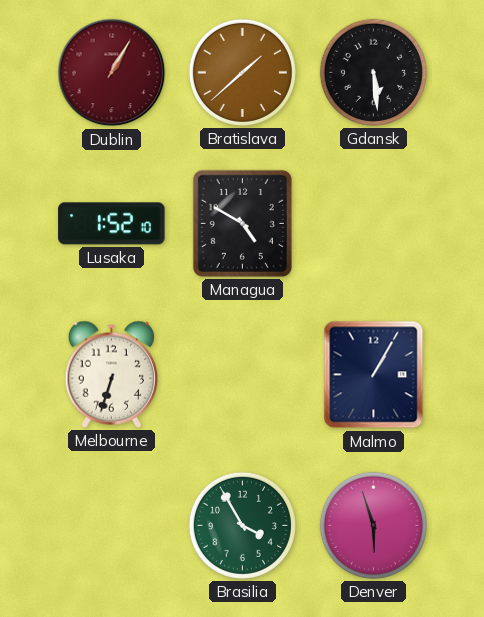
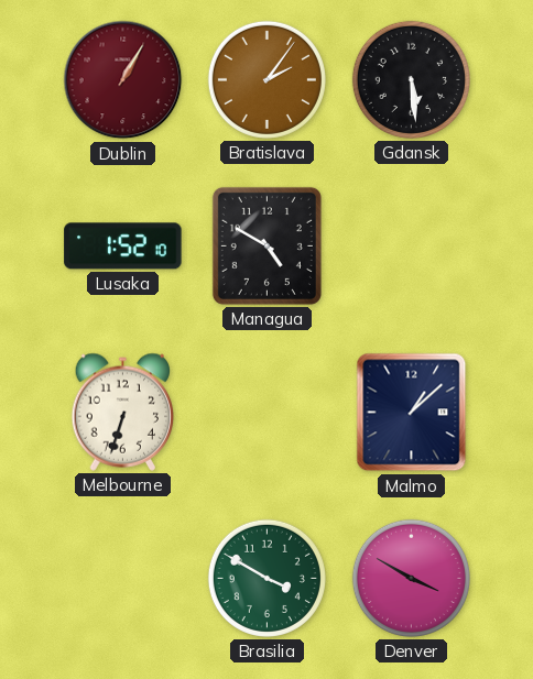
Bratislava: 1:38 -> 2:06
Malmo: 1:05 -> 1:08
Brasilia: 3:55 -> 3:50
Denver: 5:57 -> 3:50
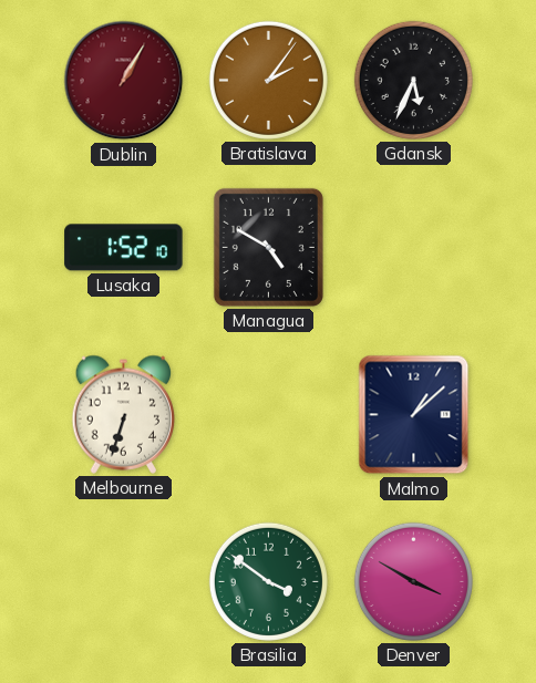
Gdansk: 5:29 -> 5:34
Brasilia: 3:50 -> 3:51
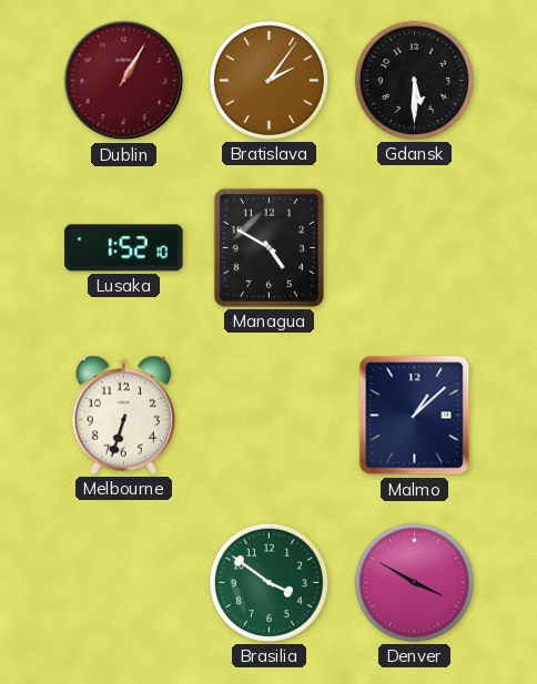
Gdansk: 5:34 -> 5:30
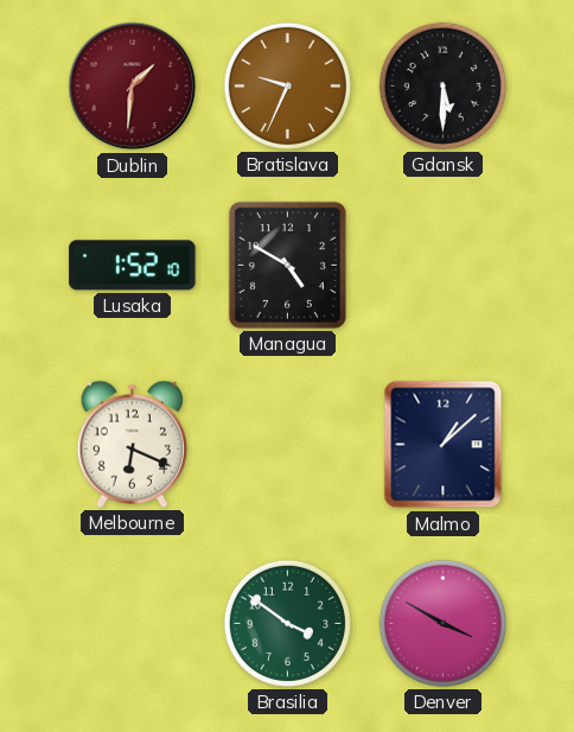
Dublin: 1:05 -> 1:31
Bratislava: 2:06 -> 9:34
Melbourne: 6:33 -> 6:19
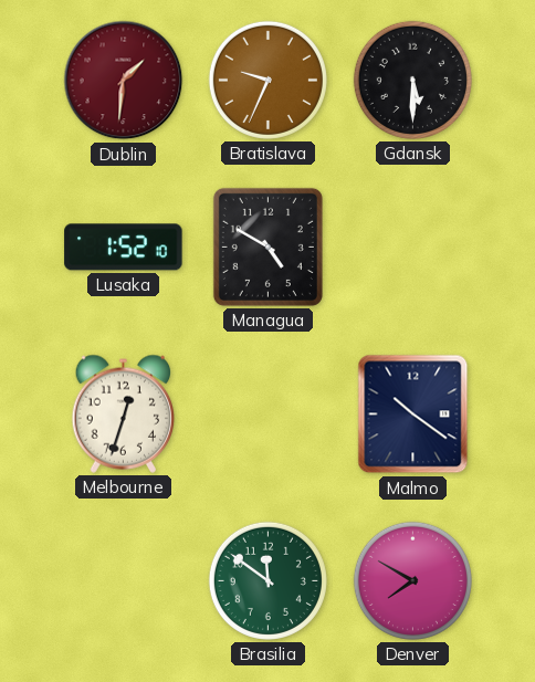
Melbourne: 6:19 -> 12:33
Malmo: 1:08 -> 10:21
Brasilia: 3:51 -> 11:51
Denver: 3:50 -> 7:50
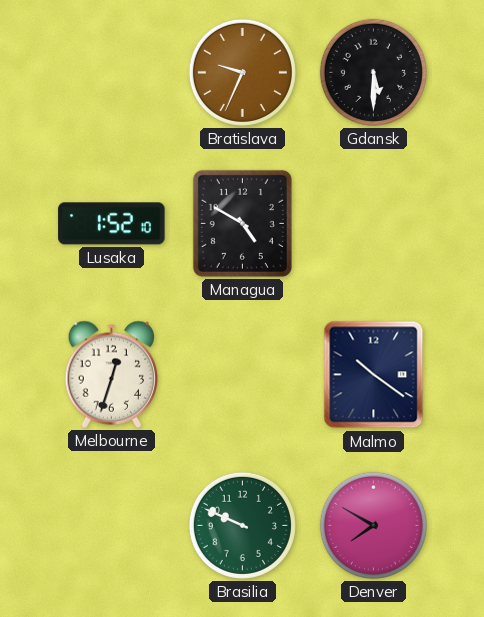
Dublin: 1:31 -> none
Brasilia: 11:51 -> 9:49
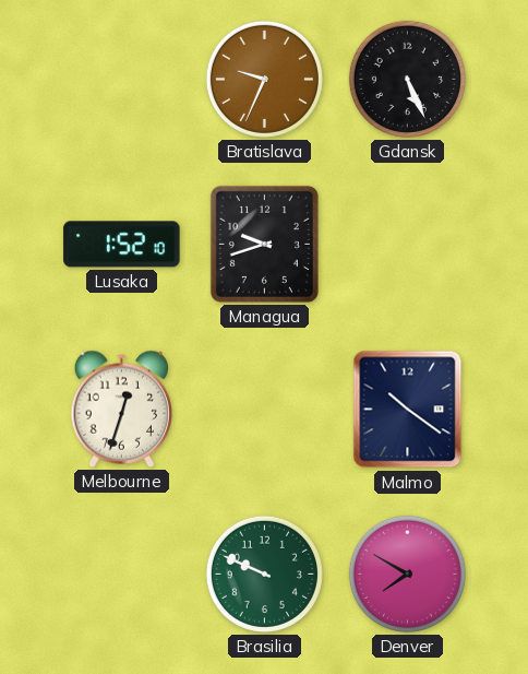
Gdansk: 5:30 -> 5:26
Managua: 4:50 -> 9:42
